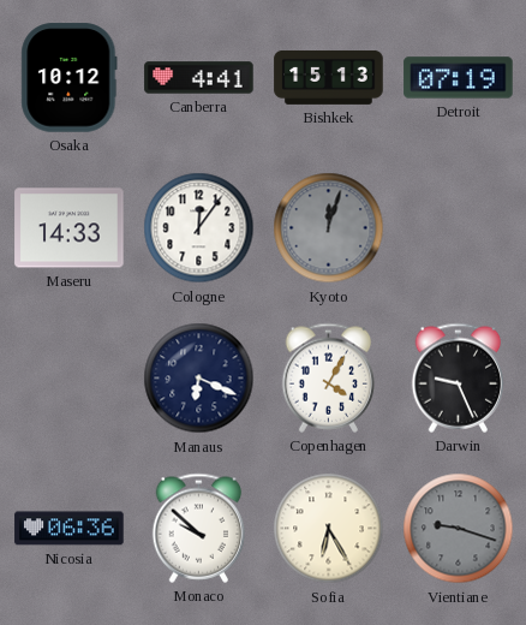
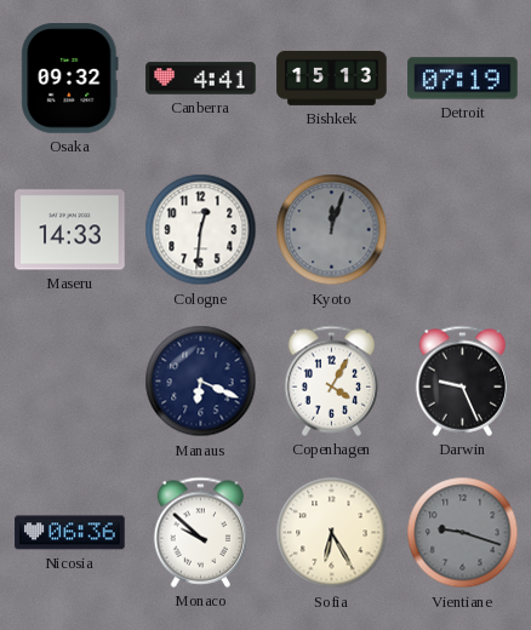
Osaka: 10:12 -> 09:32
Cologne: 12:06 -> 12:31
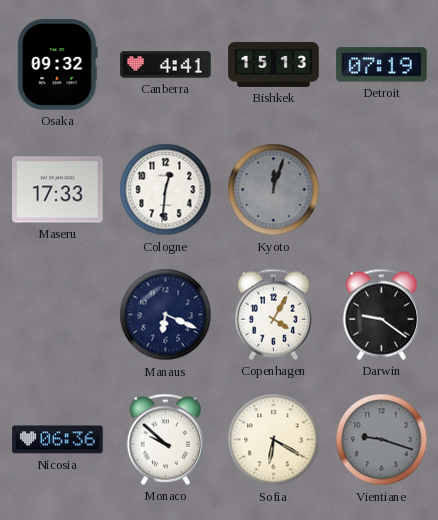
Maseru: 14:33 -> 17:33
Darwin: 9:26 -> 9:21
Sofia: 6:25 -> 6:20
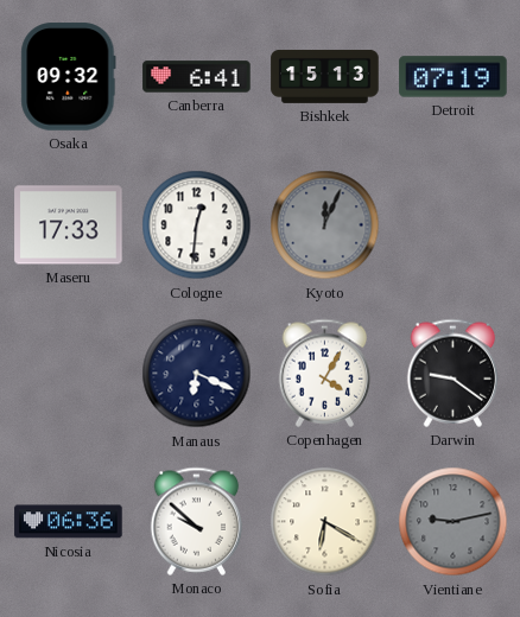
Canberra: 4:41 -> 6:41
Kyoto: 12:03 -> 12:04
Vientiane: 9:18 -> 9:13
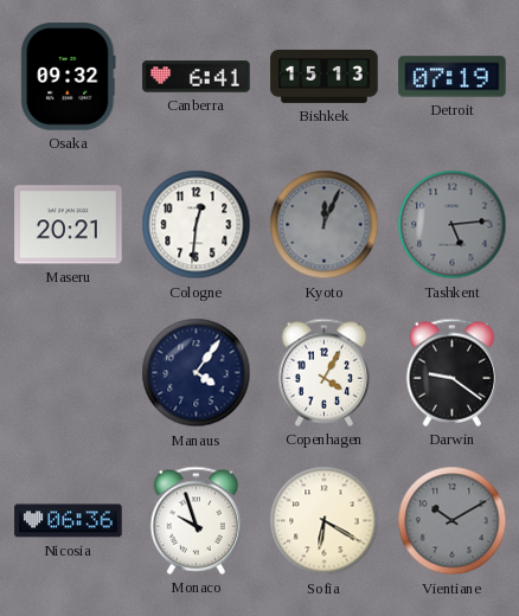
Maseru: 17:33 -> 20:21
Tashkent: none -> 5:14
Manaus: 6:19 -> 4:06
Monaco: 9:52 -> 9:57
Vientiane: 9:13 -> 10:10
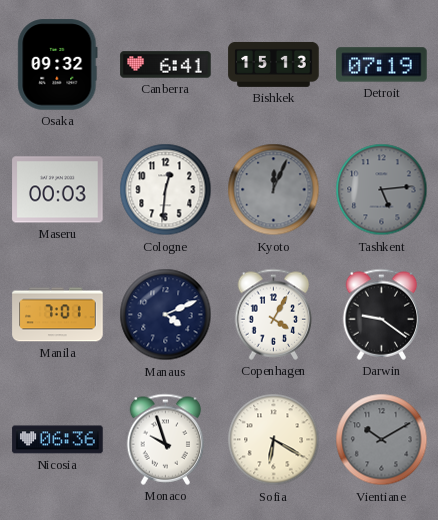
Maseru: 20:21 -> 00:03
Manila: none -> 7:01
Manaus: 4:06 -> 4:11
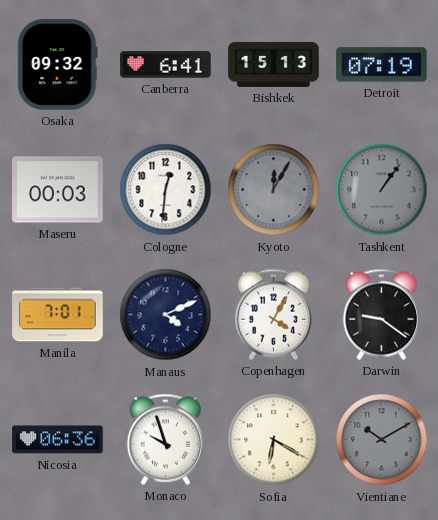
Kyoto: 12:04 -> 12:05
Tashkent: 5:14 -> 1:06
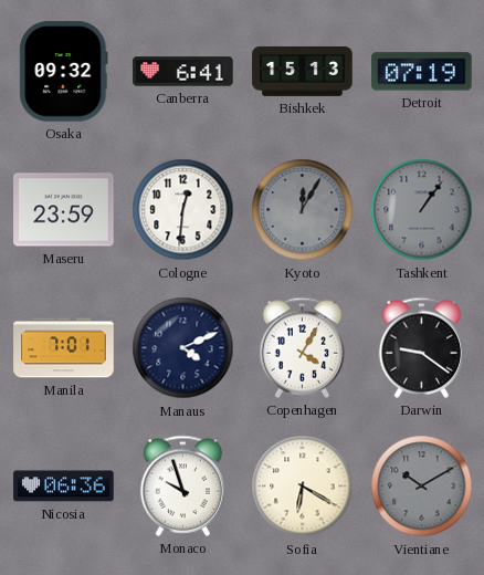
Maseru: 00:03 -> 23:59
